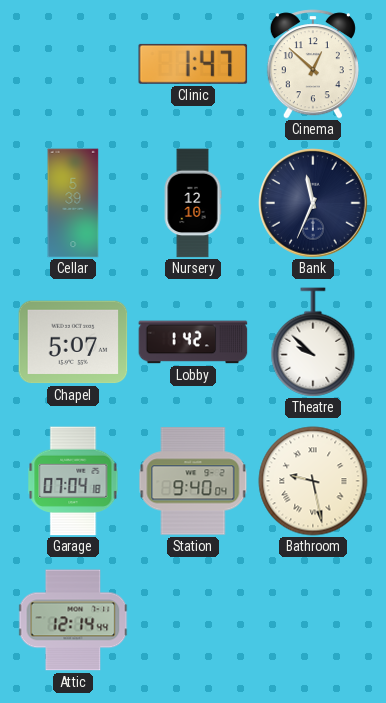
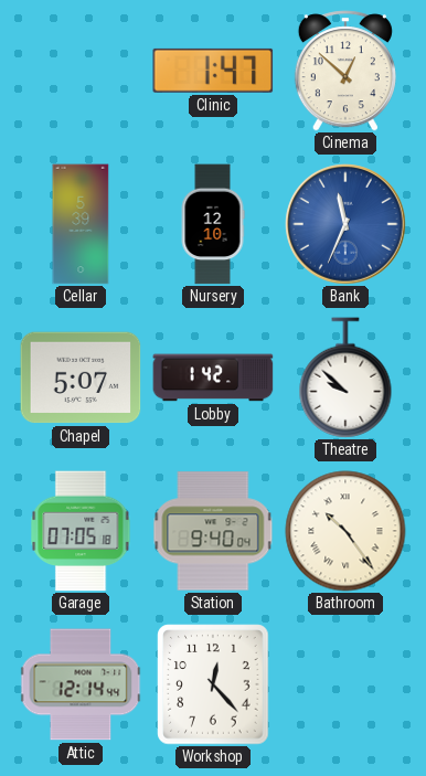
Bank dial: navy -> blue
Garage: 07:04 -> 07:05
Bathroom: 9:28 -> 10:24
Workshop: none -> 12:23
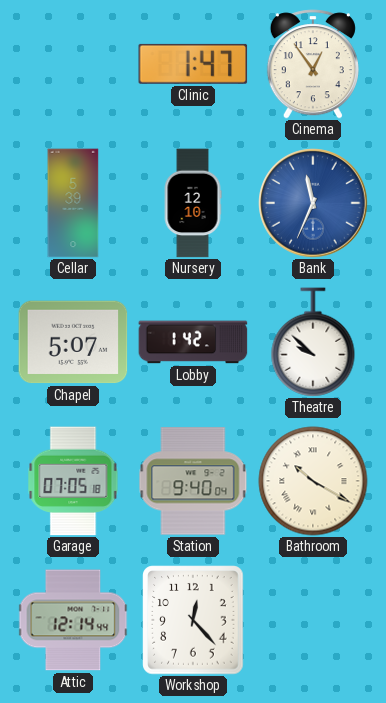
Cinema: 12:52 -> 12:54
Bathroom: 10:24 -> 10:20
